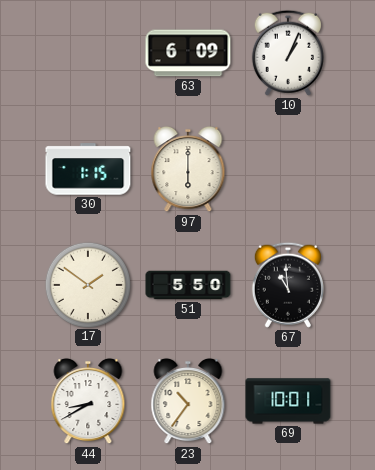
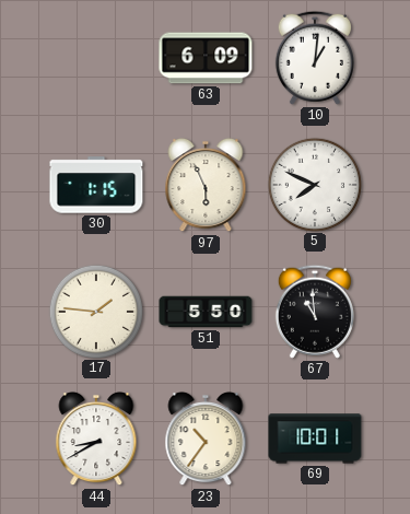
10: 1:04 -> 1:01
97: 6:00 -> 5:56
5: none -> 7:49
17: 1:51 -> 1:46
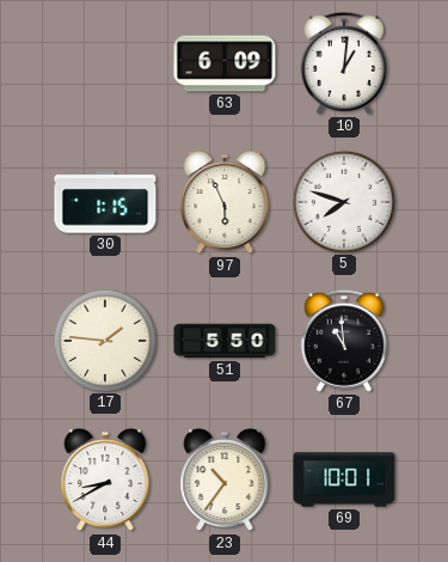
5: 7:49 -> 7:48
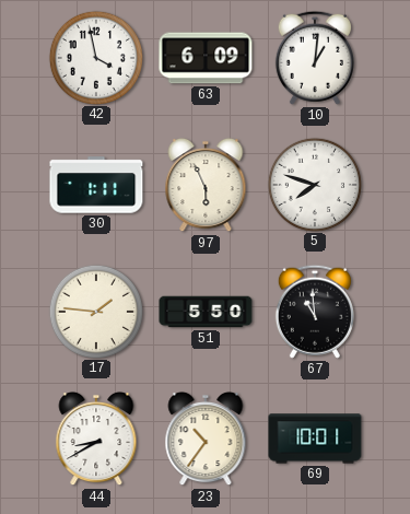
42: none -> 3:58
30: 1:15 -> 1:11
